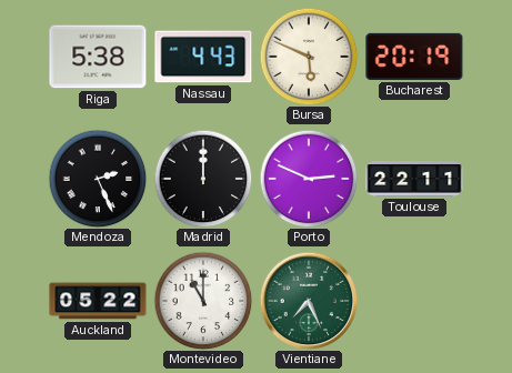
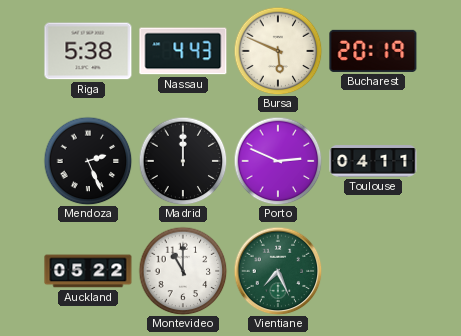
Toulouse: 22:11 -> 04:11
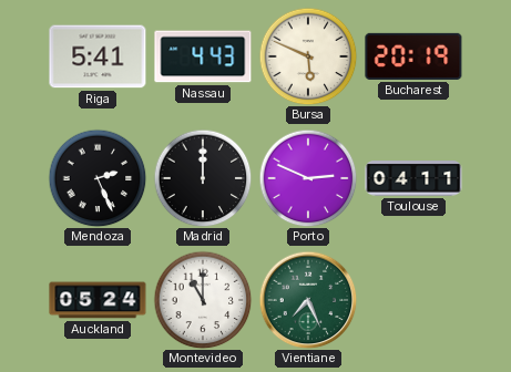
Riga: 5:38 -> 5:41
Auckland: 05:22 -> 05:24
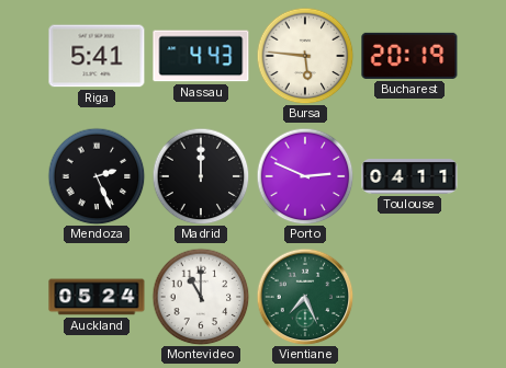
Bursa: 5:49 -> 5:46
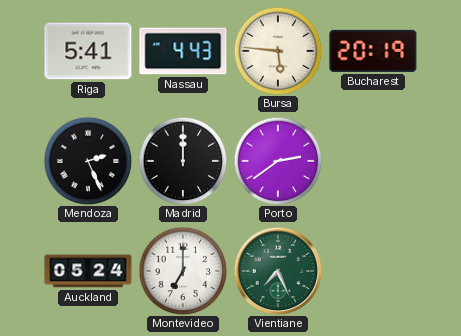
Porto: 2:49 -> 2:39
Toulouse: 04:11 -> none
Montevideo: 11:00 -> 7:00
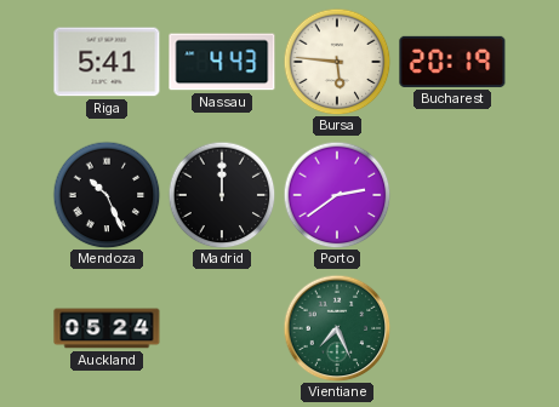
Mendoza: 2:26 -> 10:26
Montevideo: 7:00 -> none
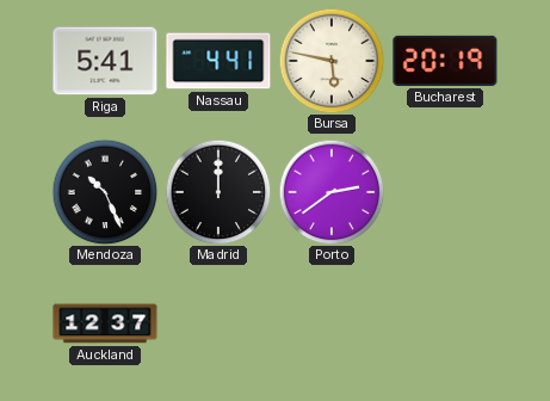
Nassau: 4:43 -> 4:41
Bursa: 5:46 -> 5:47
Auckland: 05:24 -> 12:37
Vientiane: 7:26 -> none
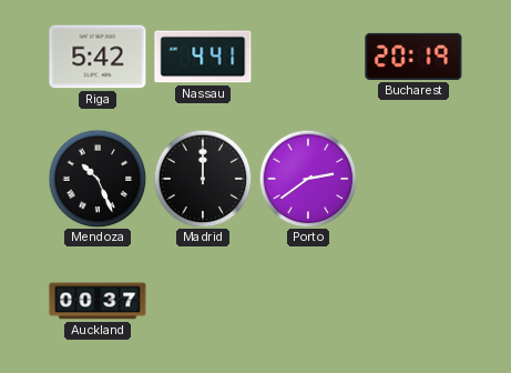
Riga: 5:41 -> 5:42
Bursa: 5:47 -> none
Auckland: 12:37 -> 00:37
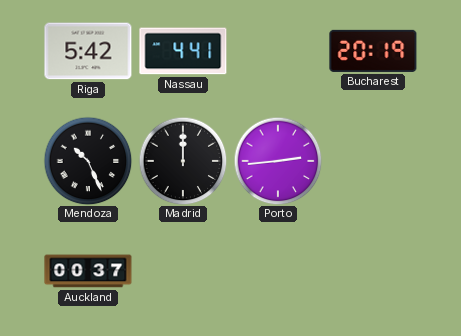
Porto: 2:39 -> 2:44
